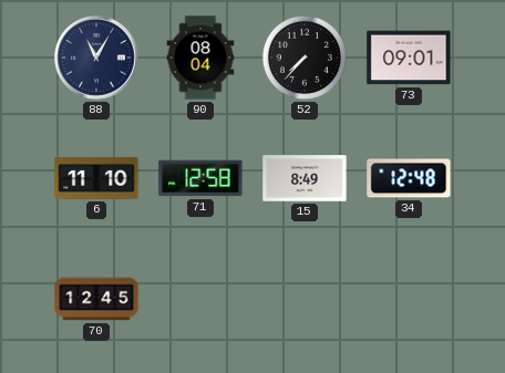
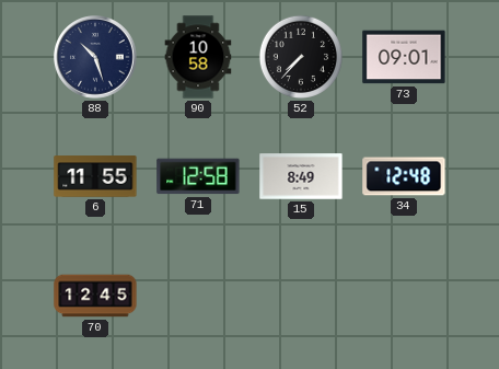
88: 11:05 -> 10:27
90: 08:04 -> 10:58
6: 11:10 -> 11:55
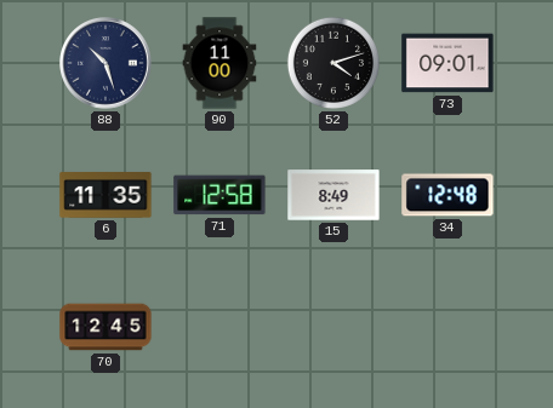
90: 10:58 -> 11:00
52: 7:37 -> 4:12
6: 11:55 -> 11:35
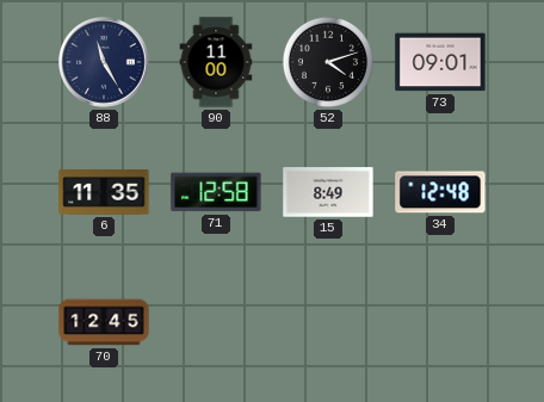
88: 10:27 -> 11:25
